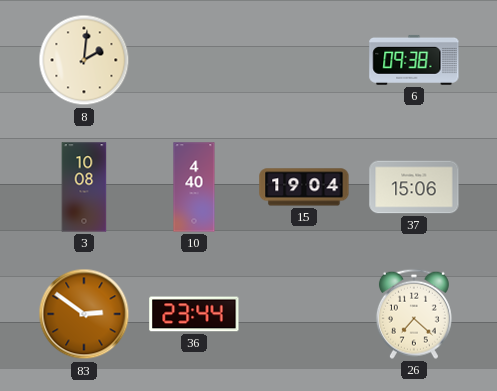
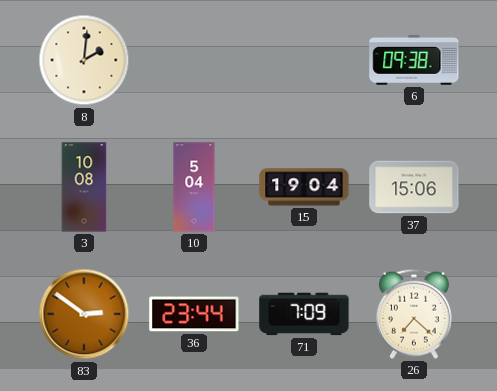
10: 4:40 -> 5:04
71: none -> 7:09
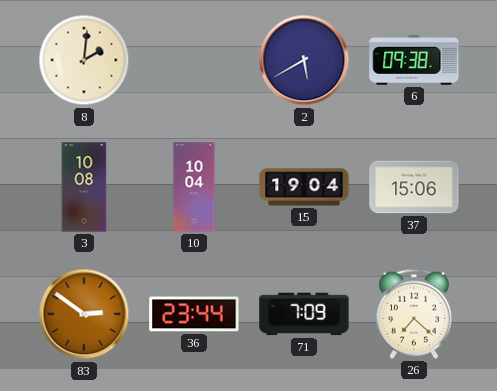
2: none -> 5:40
10: 5:04 -> 10:04
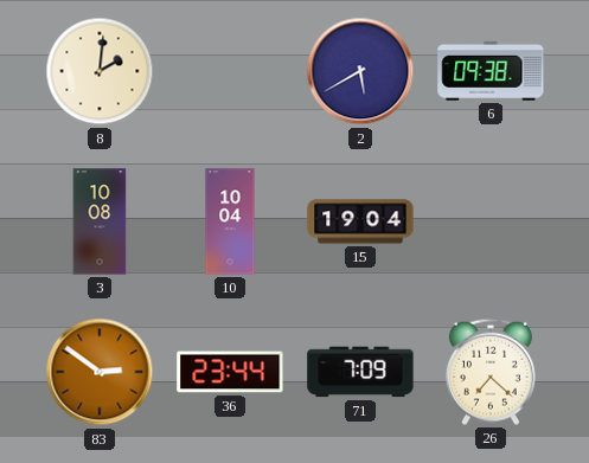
37: 15:06 -> none
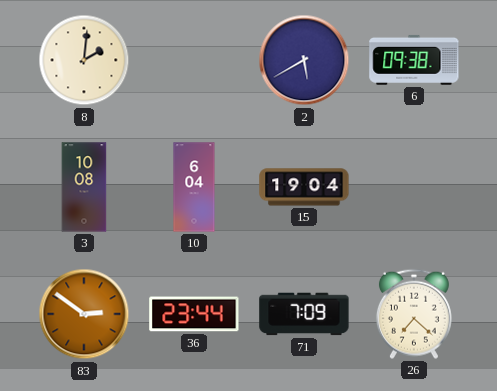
10: 10:04 -> 6:04
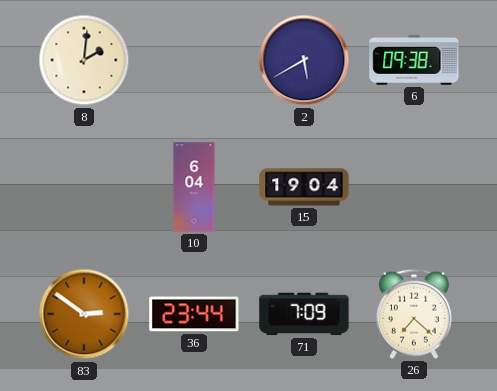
3: 10:08 -> none
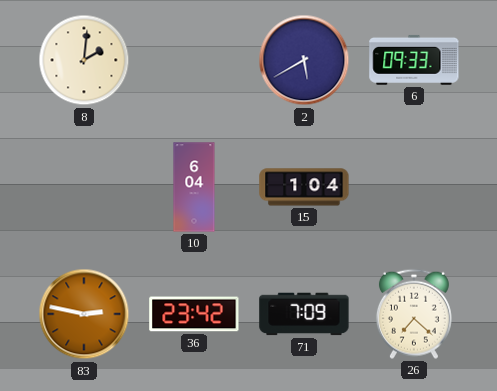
6: 09:38 -> 09:33
15: 19:04 -> 1:04
83: 2:51 -> 2:47
36: 23:44 -> 23:42
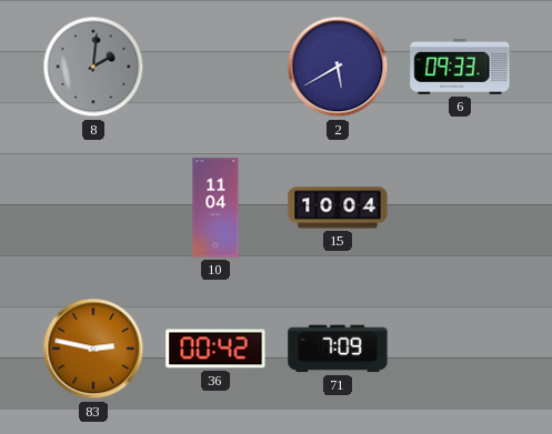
8 dial: cream -> grey
10: 6:04 -> 11:04
15: 1:04 -> 10:04
36: 23:42 -> 00:42
26: 7:22 -> none
